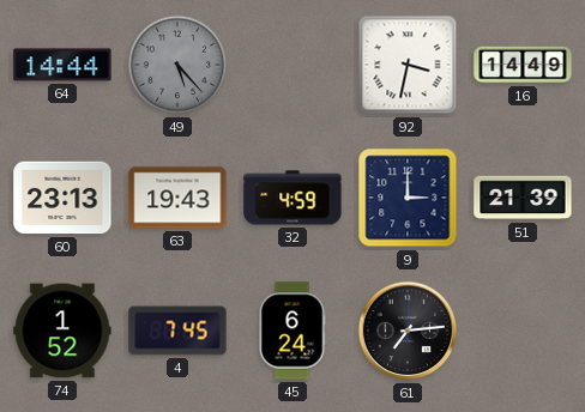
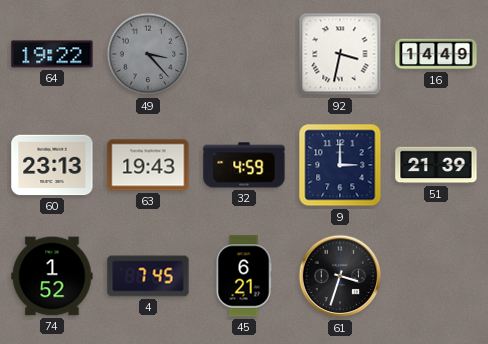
64: 14:44 -> 19:22
49: 5:23 -> 3:23
45: 6:24 -> 6:21
61: 7:14 -> 3:33
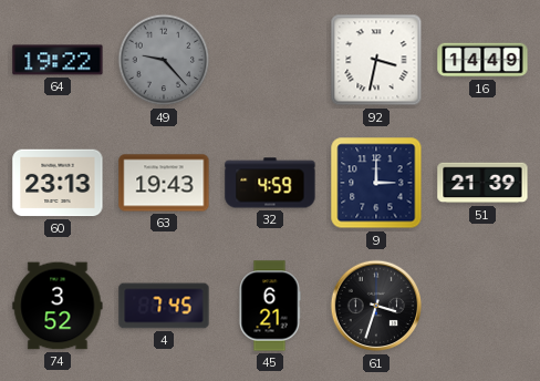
49: 3:23 -> 9:23
74: 1:52 -> 3:52
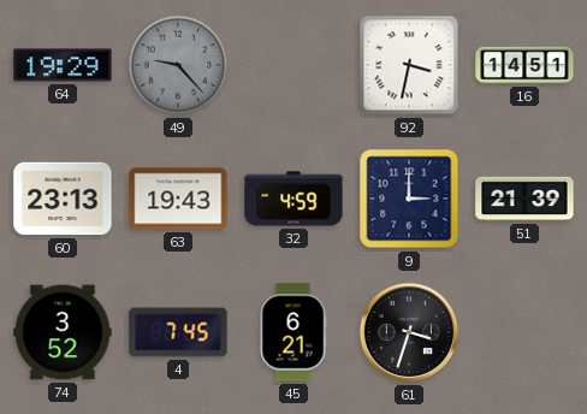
64: 19:22 -> 19:29
16: 14:49 -> 14:51
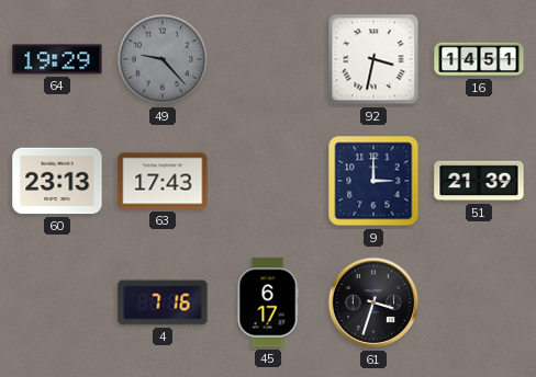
63: 19:43 -> 17:43
32: 4:59 -> none
74: 3:52 -> none
4: 7:45 -> 7:16
45: 6:21 -> 6:17
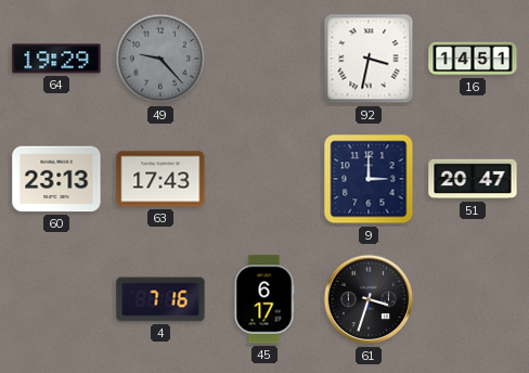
51: 21:39 -> 20:47
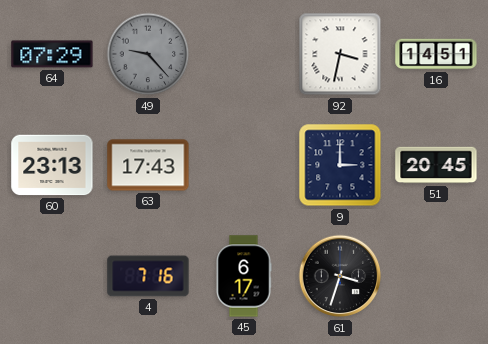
64: 19:29 -> 07:29
51: 20:47 -> 20:45
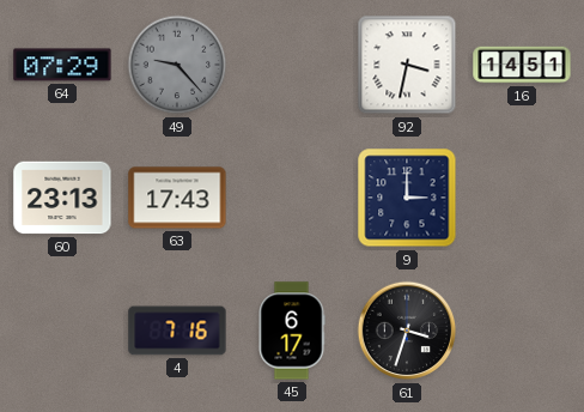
51: 20:45 -> none
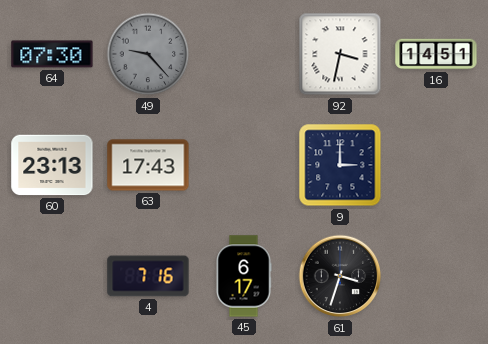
64: 07:29 -> 07:30
